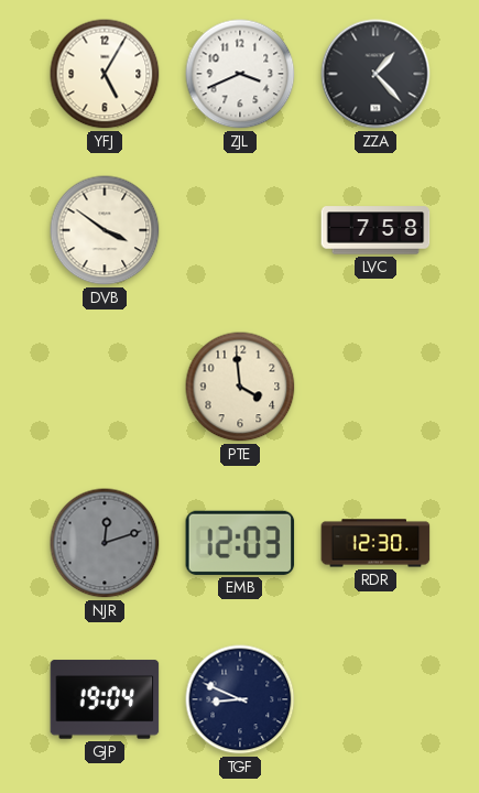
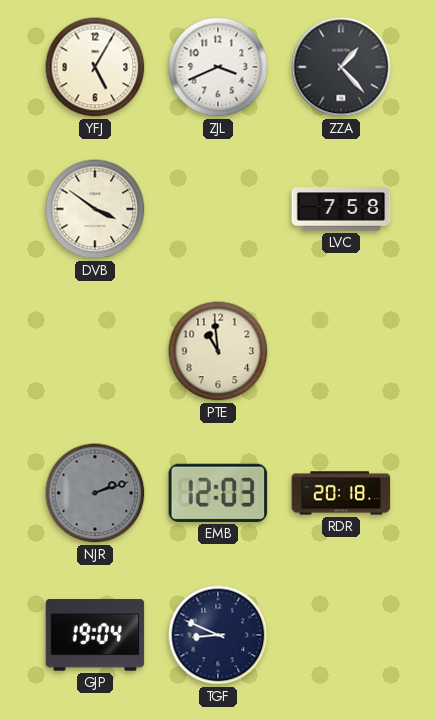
PTE: 3:59 -> 10:59
NJR: 12:12 -> 2:12
RDR: 12:30 -> 20:18
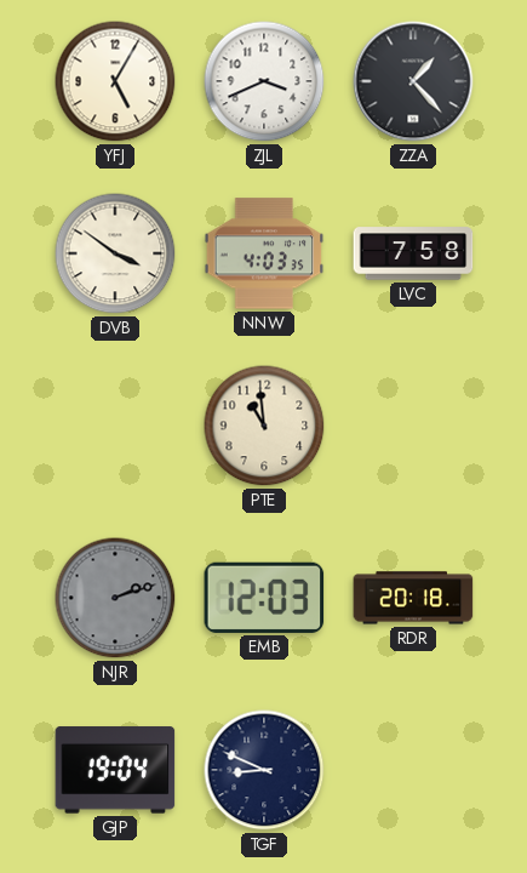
NNW: none -> 4:03
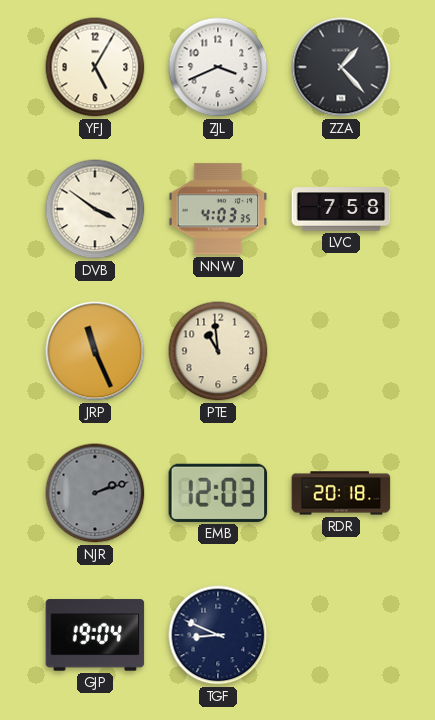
JRP: none -> 11:26
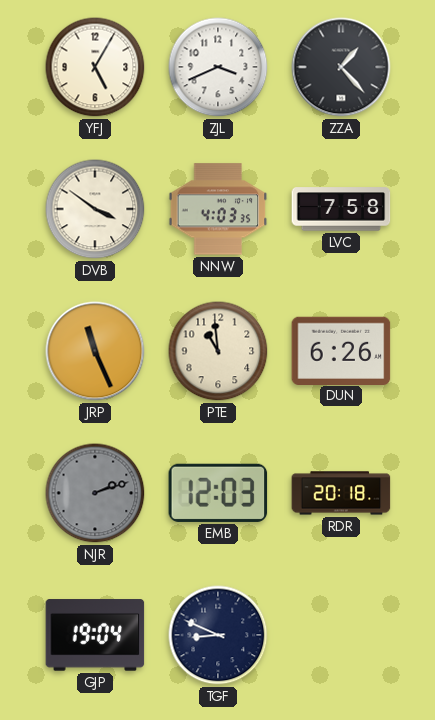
DUN: none -> 6:26
